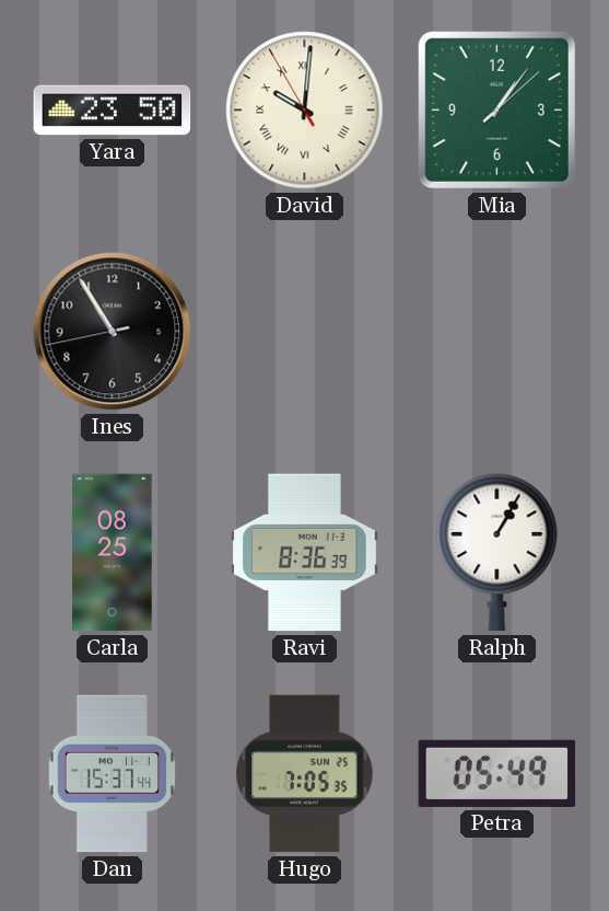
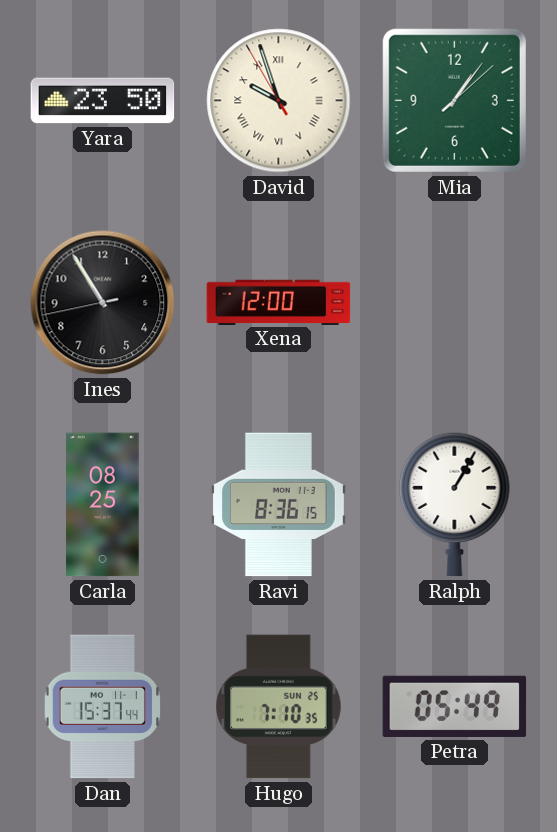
David: 10:00 -> 9:56
Xena: none -> 12:00
Ravi: 8:36:39 -> 8:36:15
Hugo: 7:05 -> 7:10
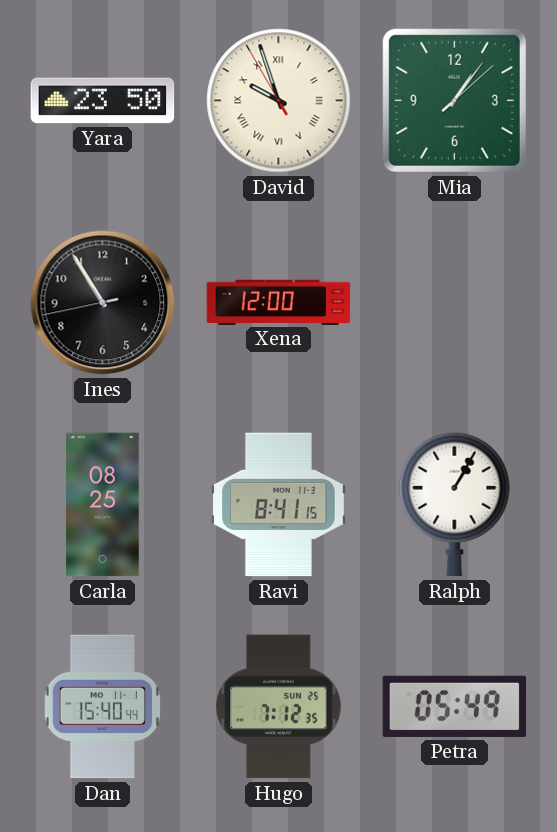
Ravi: 8:36 -> 8:41
Dan: 15:37 -> 15:40
Hugo: 7:10 -> 7:12
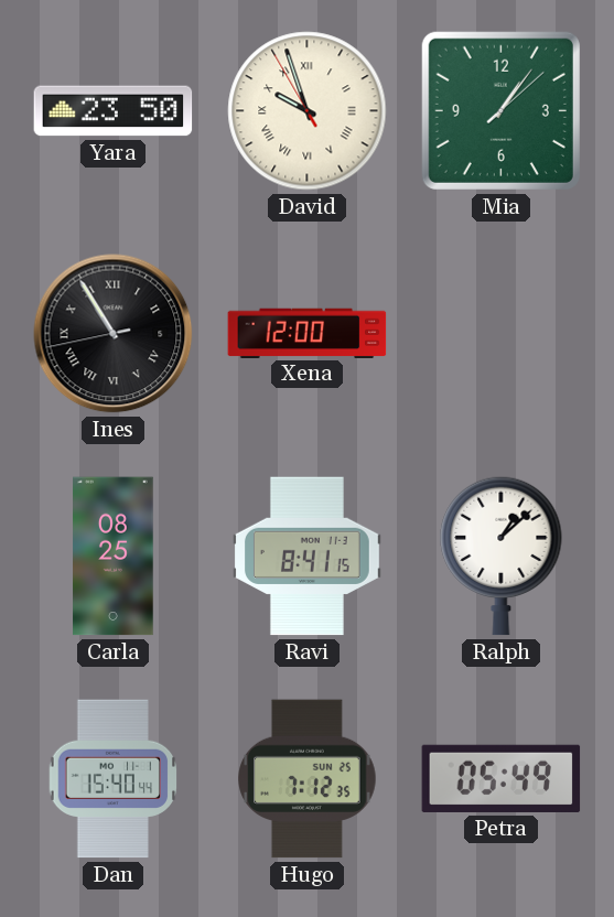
Ines numerals: Arabic -> Roman
Ralph: 1:05 -> 1:08
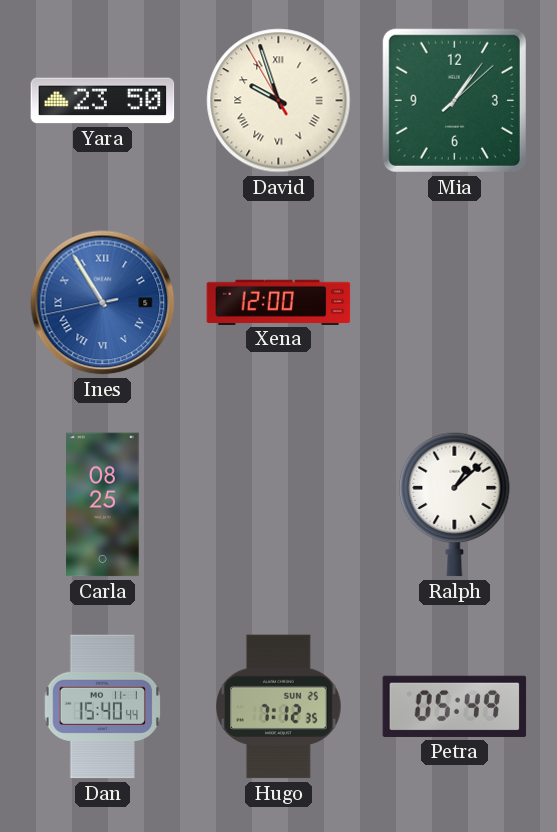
Ines dial: black -> blue
Ravi: 8:41 -> none
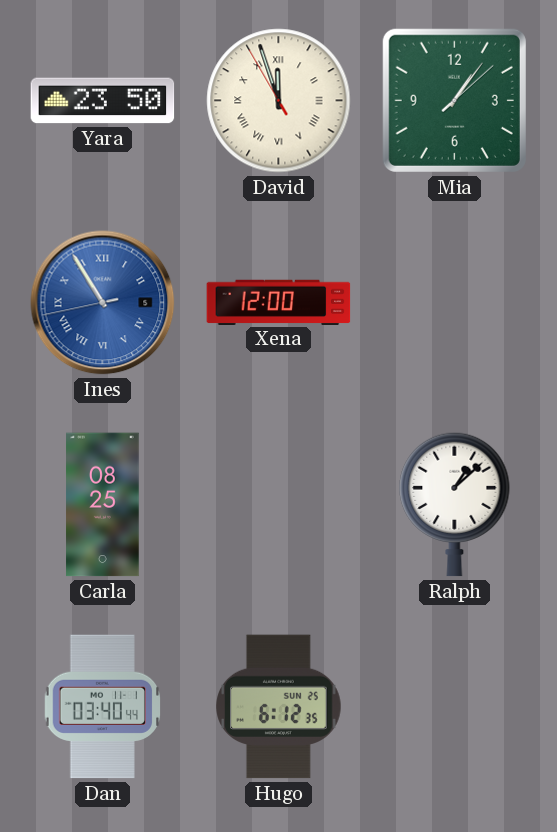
David: 9:56 -> 11:56
Dan: 15:40 -> 03:40
Hugo: 7:12 -> 6:12
Petra: 05:49 -> none
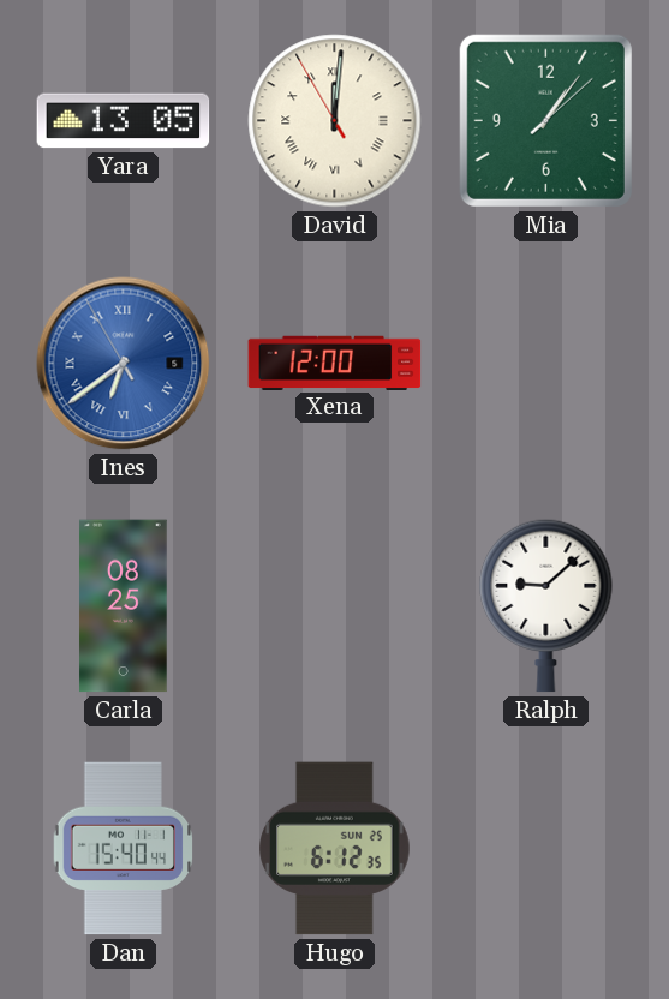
Yara: 23:50 -> 13:05
David: 11:56 -> 12:00
Ines: 10:54 -> 6:38
Ralph: 1:08 -> 9:08
Dan: 03:40 -> 15:40
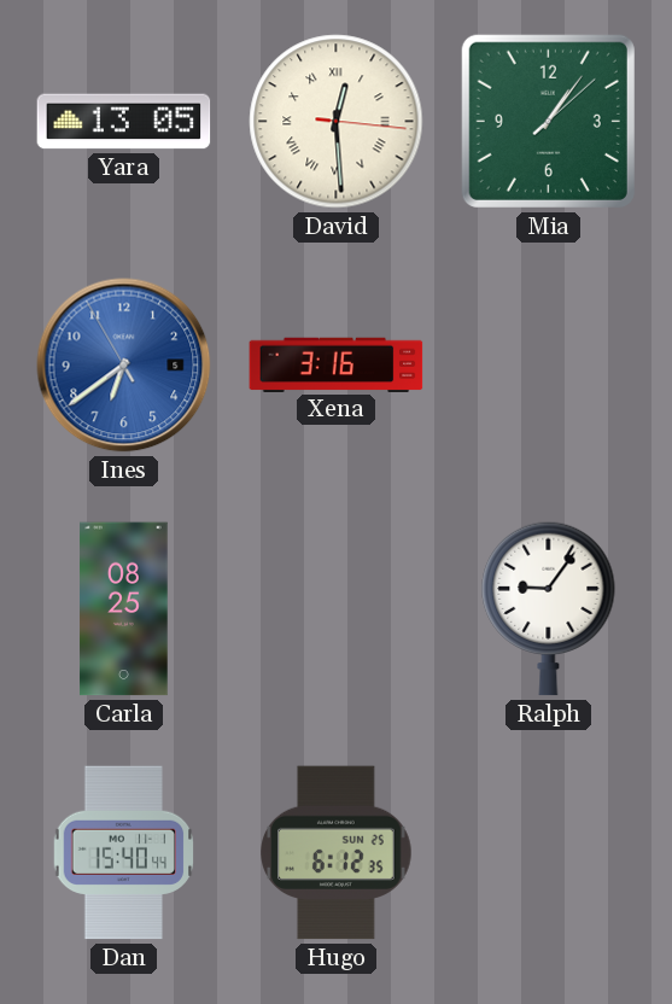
David: 12:00 -> 12:29
Ines numerals: Roman -> Arabic
Xena: 12:00 -> 3:16
Ralph: 9:08 -> 9:06
